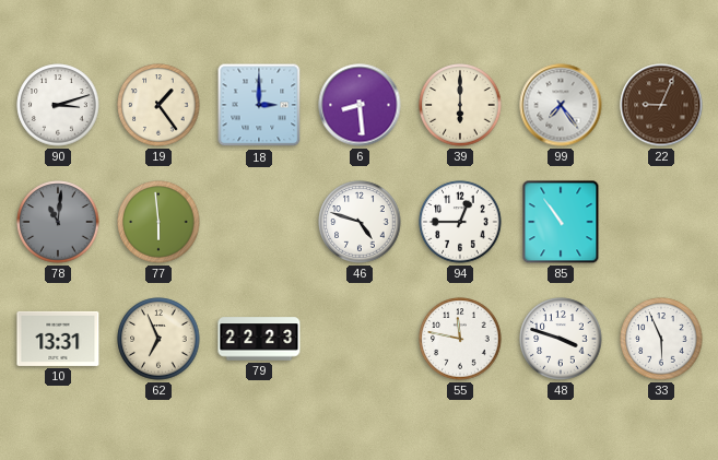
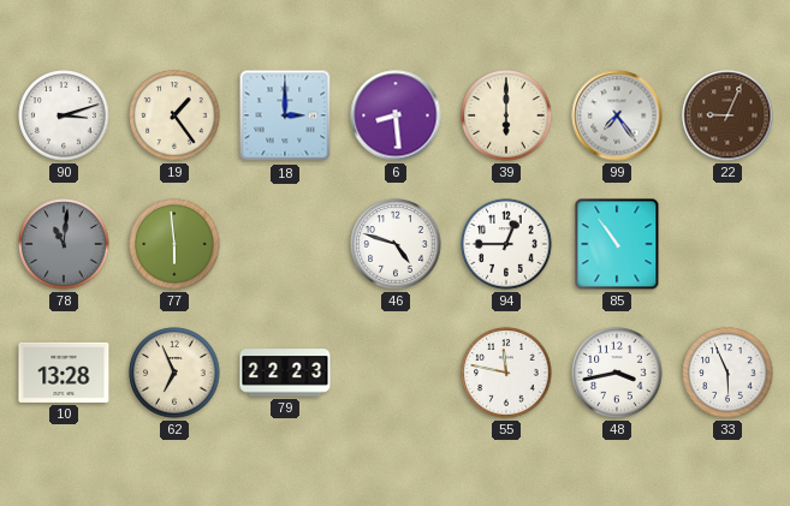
10: 13:31 -> 13:28
48: 3:48 -> 3:43
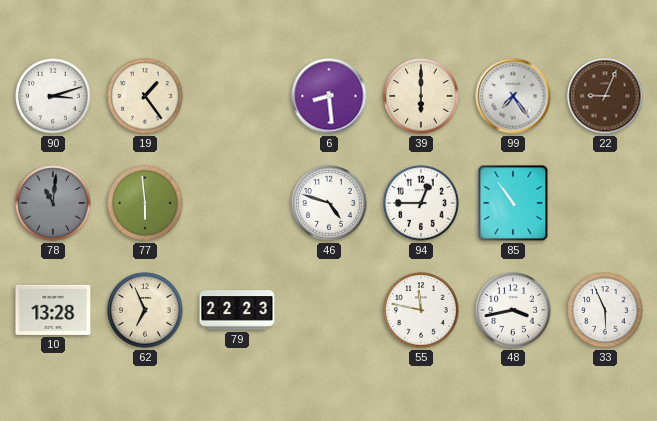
18: 3:00 -> none
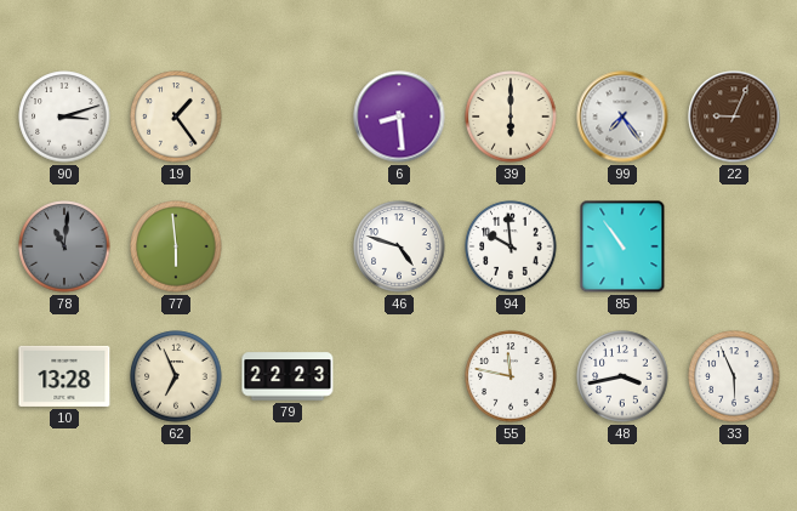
94: 12:45 -> 9:59
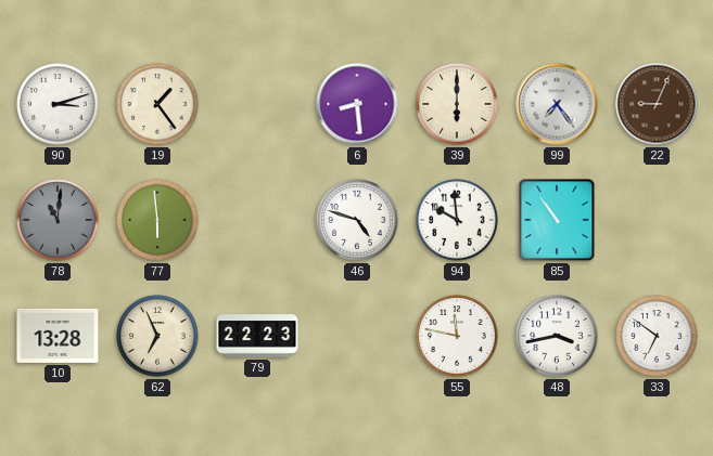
33: 5:56 -> 6:51
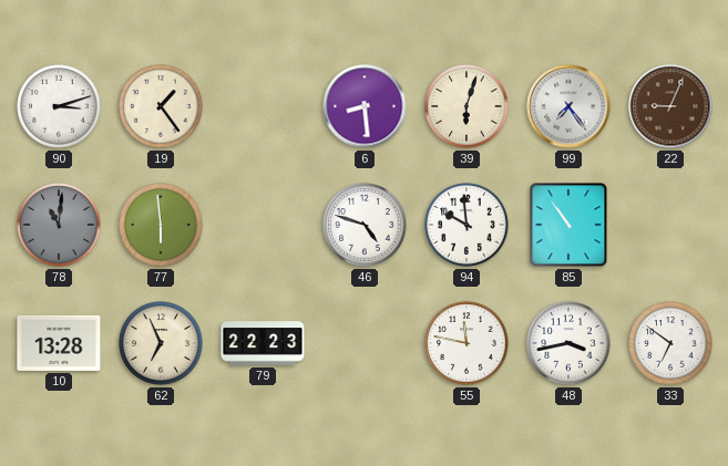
39: 6:00 -> 6:03
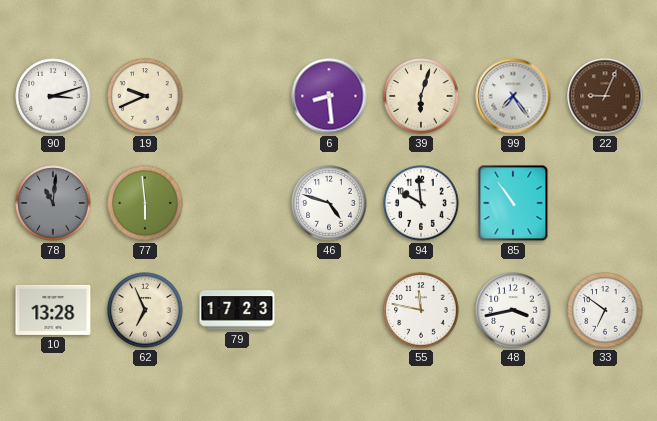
19: 1:24 -> 9:41
79: 22:23 -> 17:23
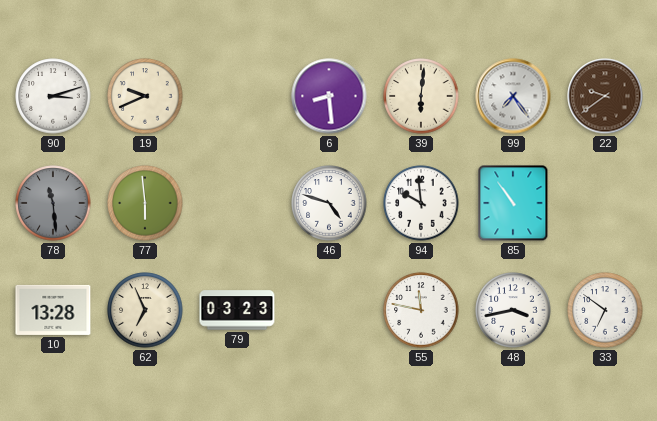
39: 6:03 -> 6:01
22: 9:04 -> 9:39
78: 11:01 -> 11:29
79: 17:23 -> 03:23
